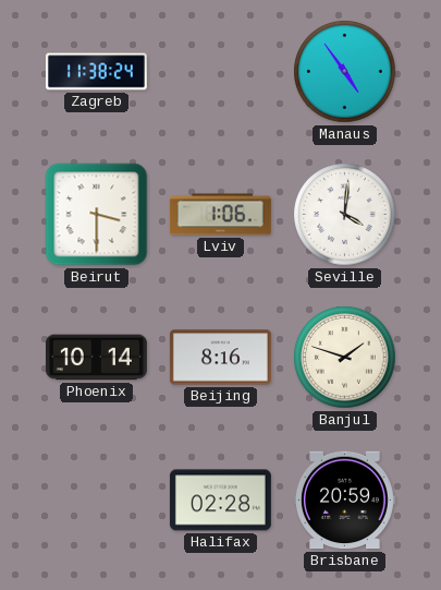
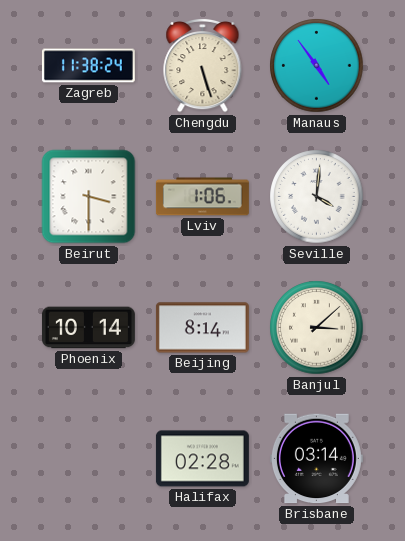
Chengdu: none -> 5:27
Beijing: 8:16 -> 8:14
Banjul: 1:48 -> 3:08
Brisbane: 20:59 -> 03:14
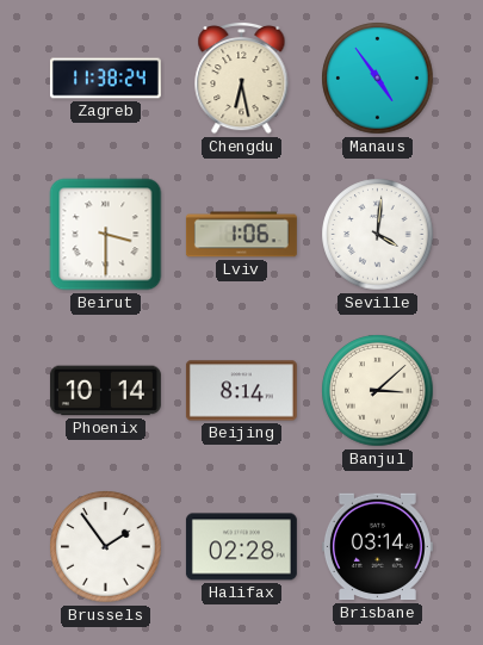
Chengdu: 5:27 -> 6:28
Brussels: none -> 1:54
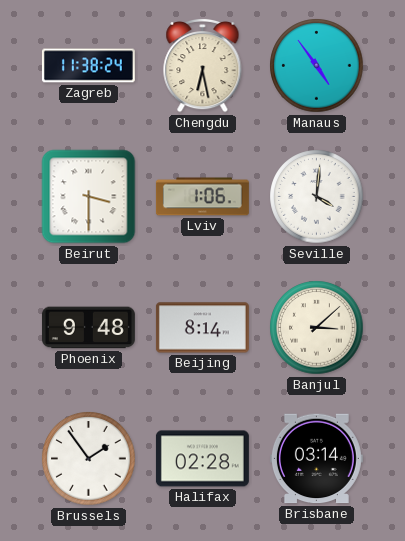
Phoenix: 10:14 -> 9:48
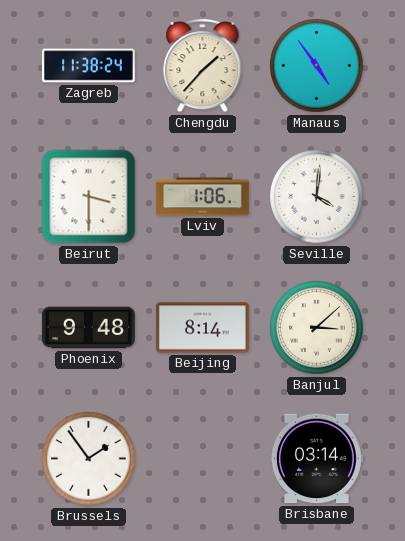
Chengdu: 6:28 -> 1:37
Halifax: 02:28 -> none
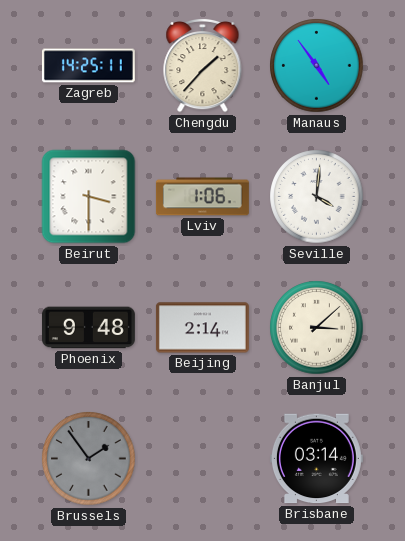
Zagreb: 11:38 -> 14:25
Beijing: 8:14 -> 2:14
Brussels dial: white -> grey
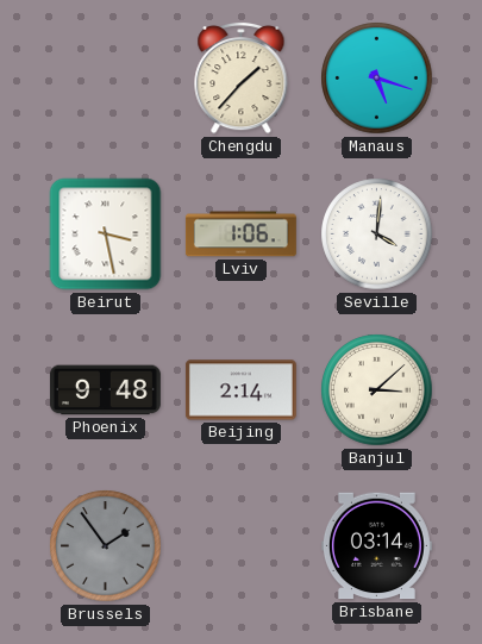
Zagreb: 14:25 -> none
Manaus: 4:54 -> 5:18
Beirut: 3:30 -> 3:28
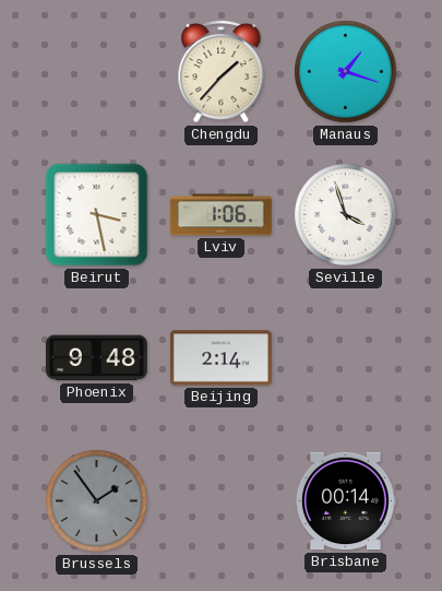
Manaus: 5:18 -> 1:18
Seville: 4:01 -> 3:57
Banjul: 3:08 -> none
Brisbane: 03:14 -> 00:14
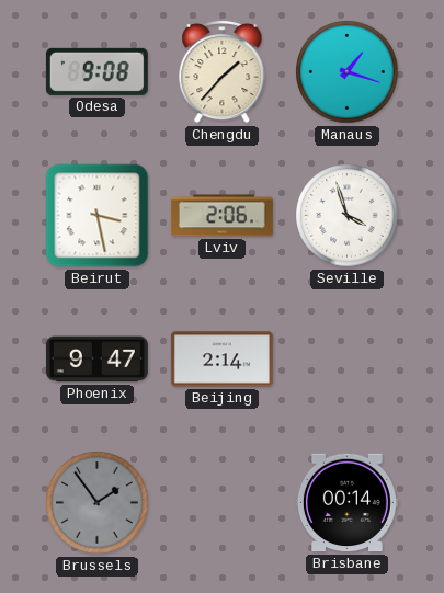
Odesa: none -> 9:08
Lviv: 1:06 -> 2:06
Phoenix: 9:48 -> 9:47
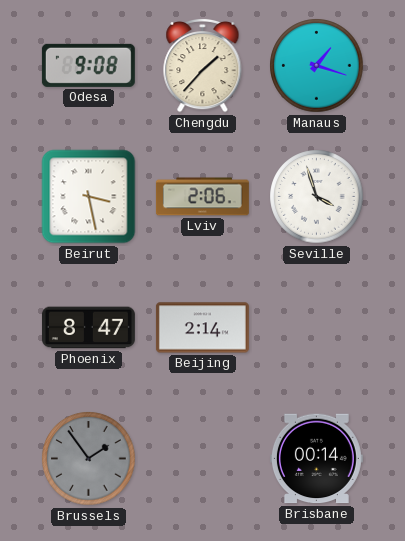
Phoenix: 9:47 -> 8:47
